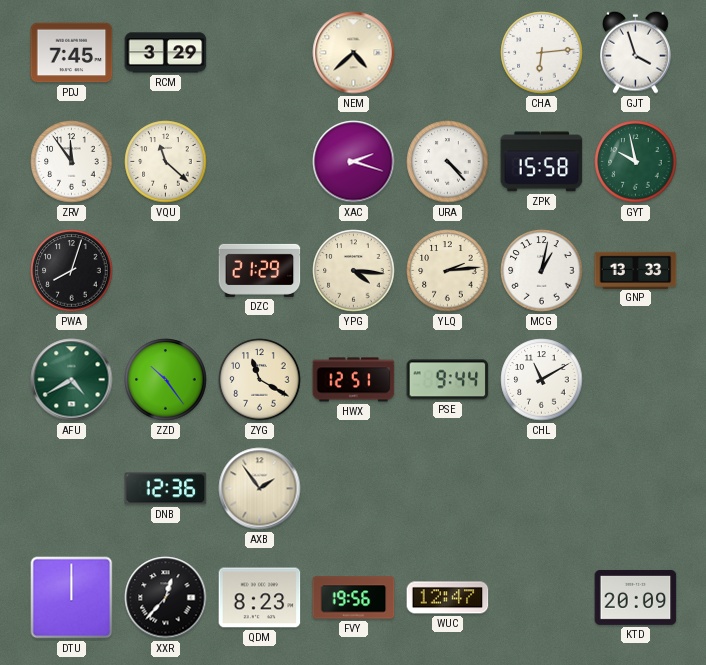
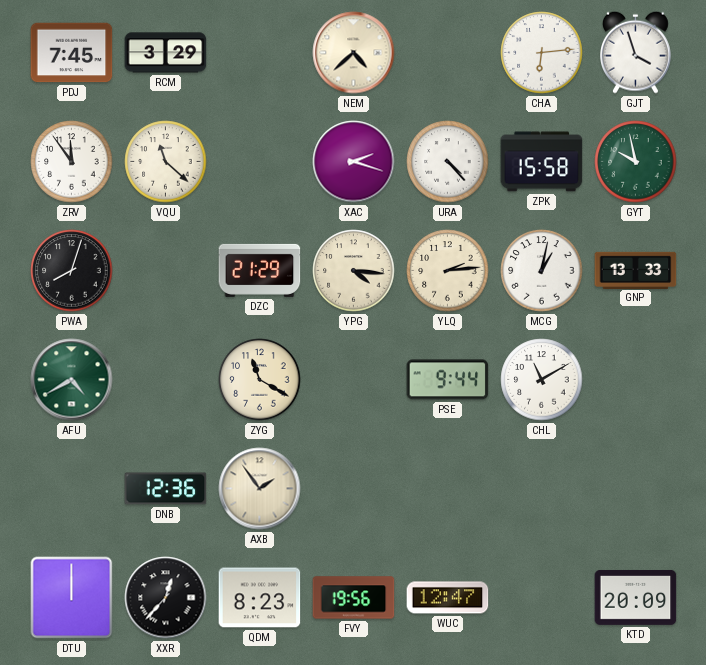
ZZD: 10:24 -> none
HWX: 12:51 -> none
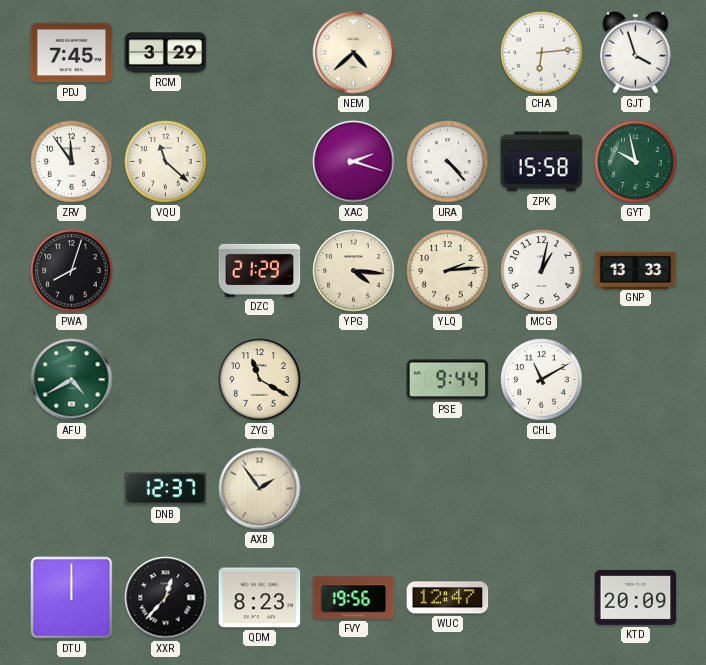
DNB: 12:36 -> 12:37
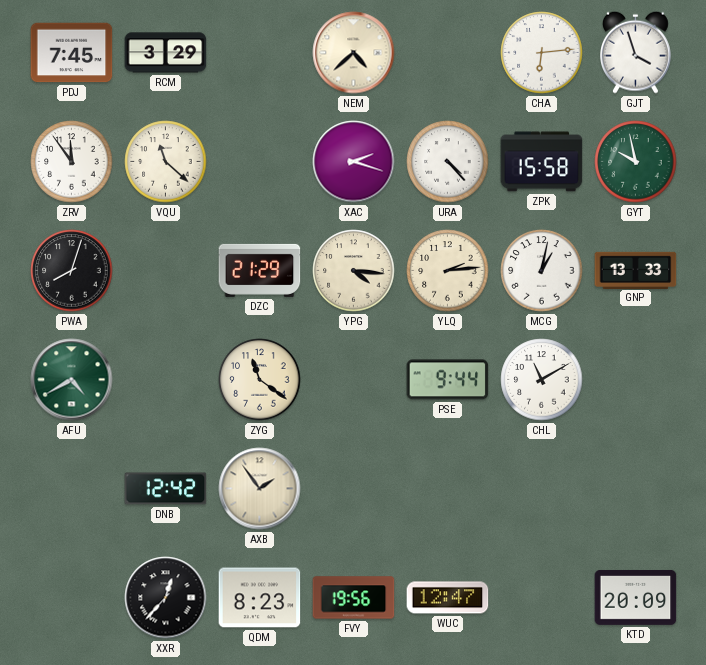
ZYG: 11:20 -> 11:21
DNB: 12:37 -> 12:42
DTU: 12:00 -> none
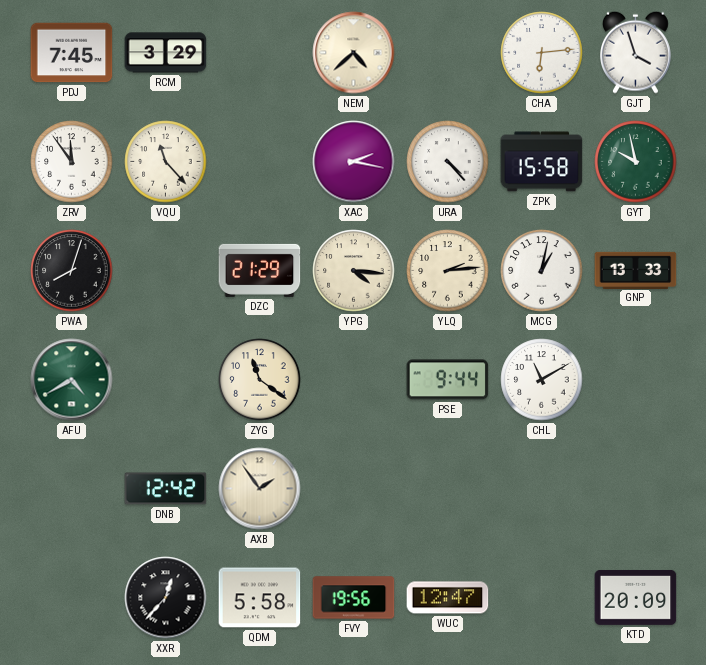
VQU: 11:22 -> 11:23
XAC: 2:18 -> 2:17
QDM: 8:23 -> 5:58
